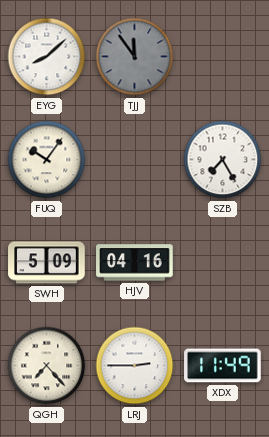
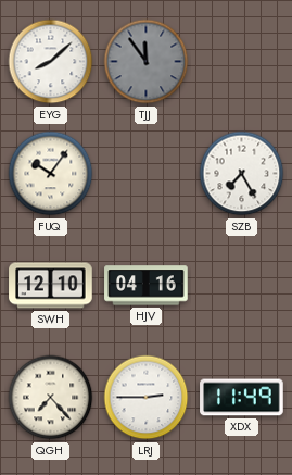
SWH: 5:09 -> 12:10
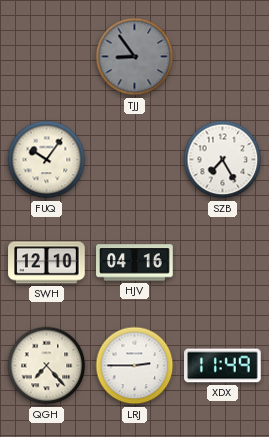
EYG: 8:08 -> none
TJJ: 11:54 -> 8:54
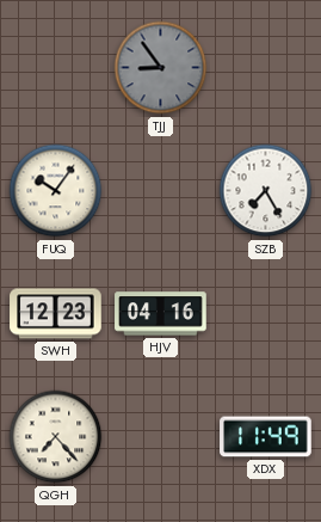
SWH: 12:10 -> 12:23
LRJ: 2:45 -> none
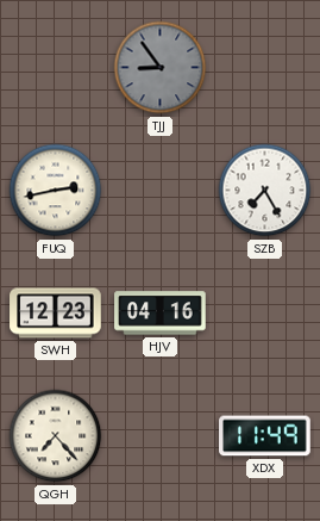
FUQ: 10:06 -> 2:43
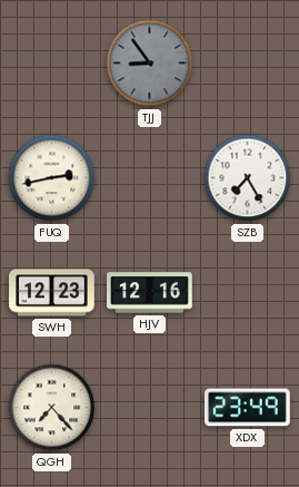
HJV: 04:16 -> 12:16
XDX: 11:49 -> 23:49
